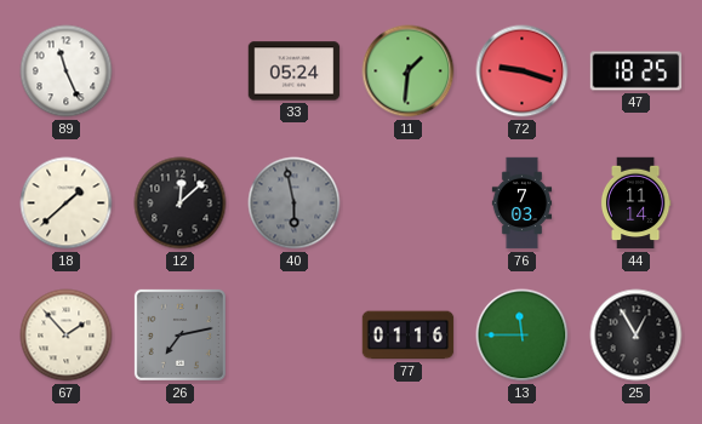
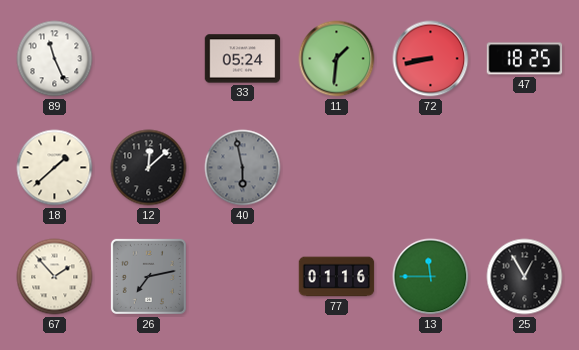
72: 9:18 -> 8:43
76: 7:03 -> none
44: 11:14 -> none
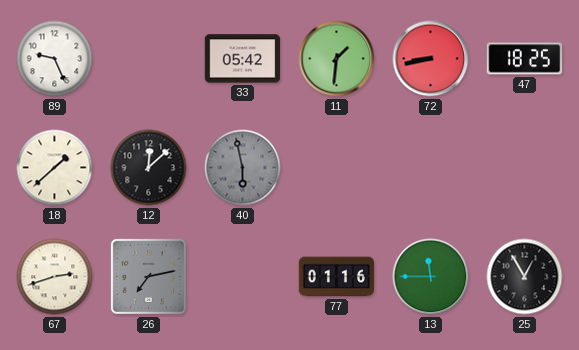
89: 11:26 -> 9:26
33: 05:24 -> 05:42
67: 1:53 -> 2:42
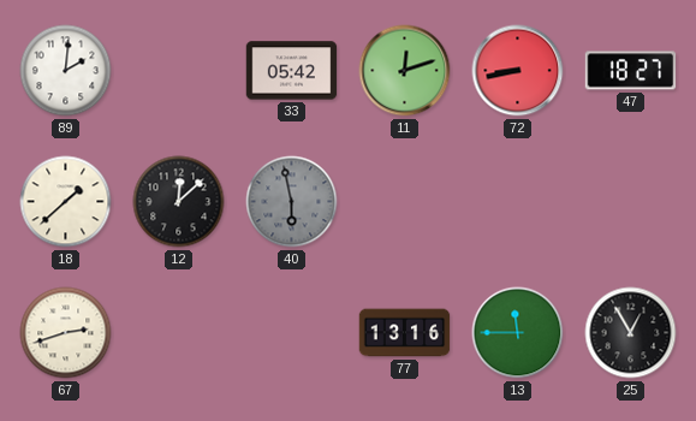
89: 9:26 -> 2:01
11: 1:31 -> 12:12
47: 18:25 -> 18:27
26: 7:13 -> none
77: 01:16 -> 13:16
